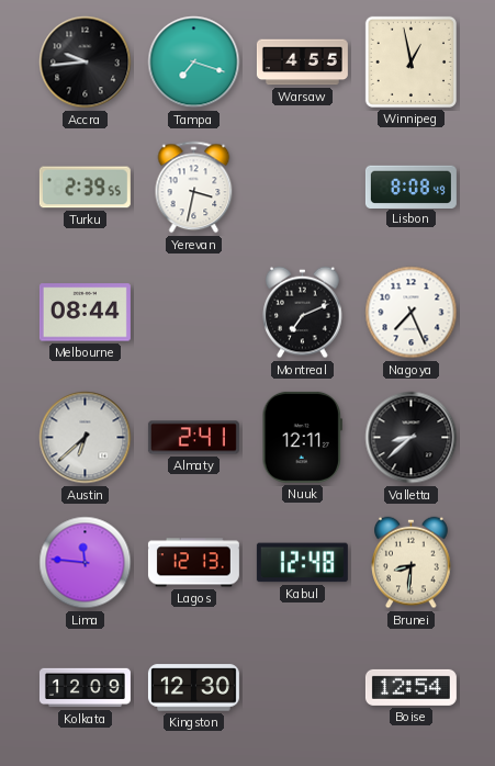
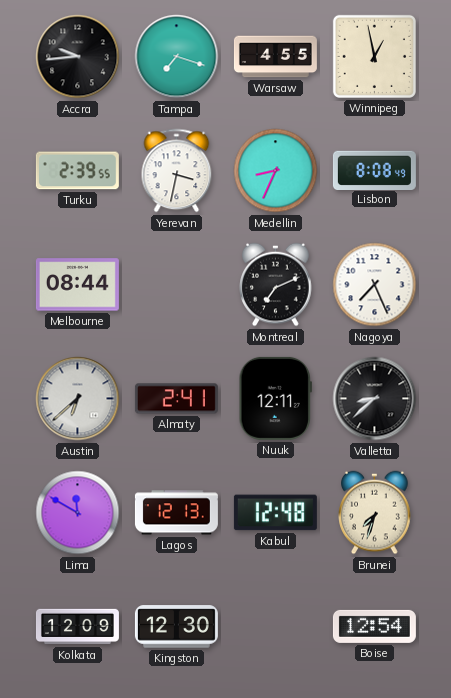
Medellin: none -> 8:34
Lima: 11:46 -> 11:50
Brunei: 8:31 -> 7:33
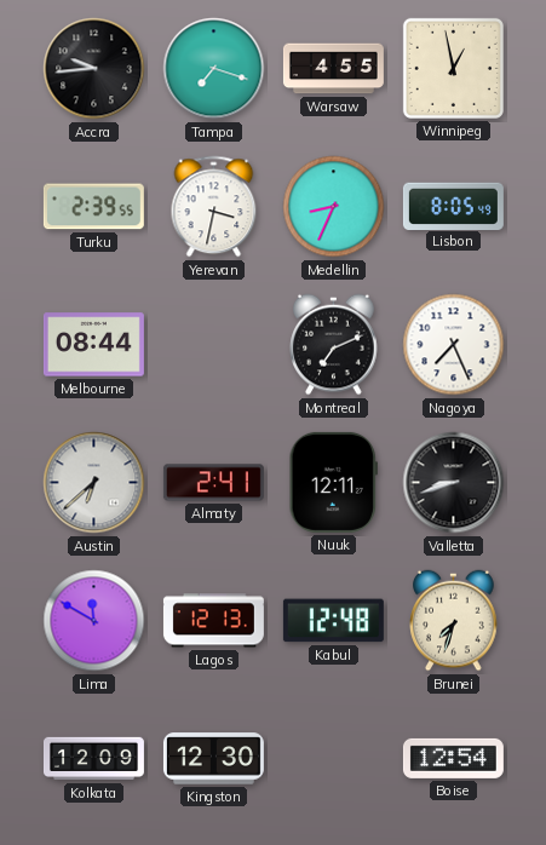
Lisbon: 8:08 -> 8:05
Valletta: 8:38 -> 8:42
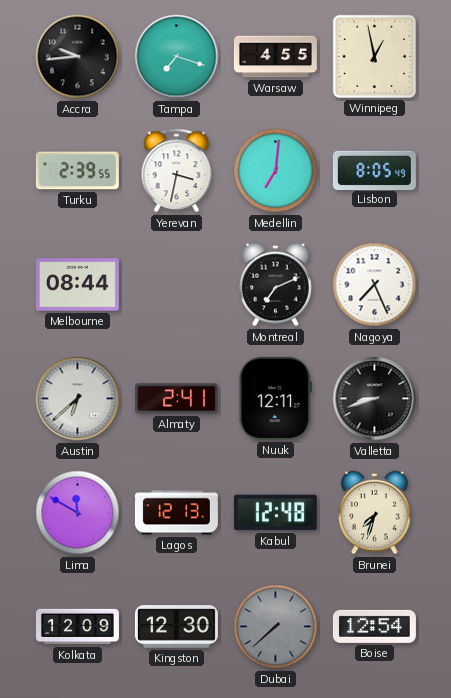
Medellin: 8:34 -> 7:01
Dubai: none -> 7:38
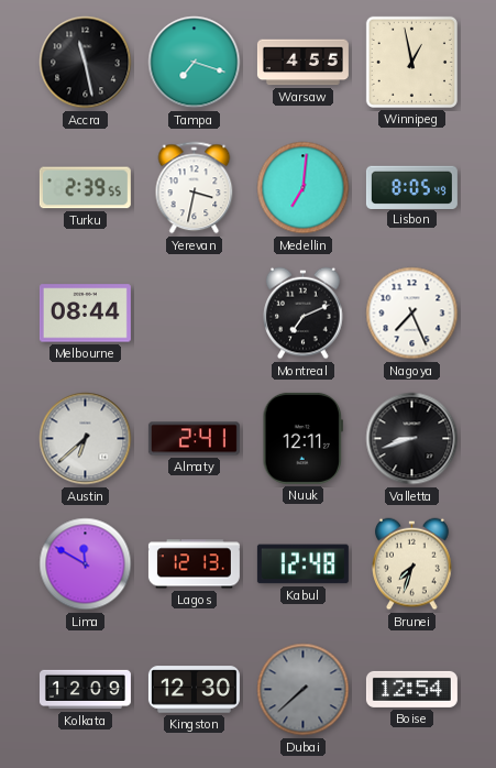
Accra: 9:44 -> 11:28
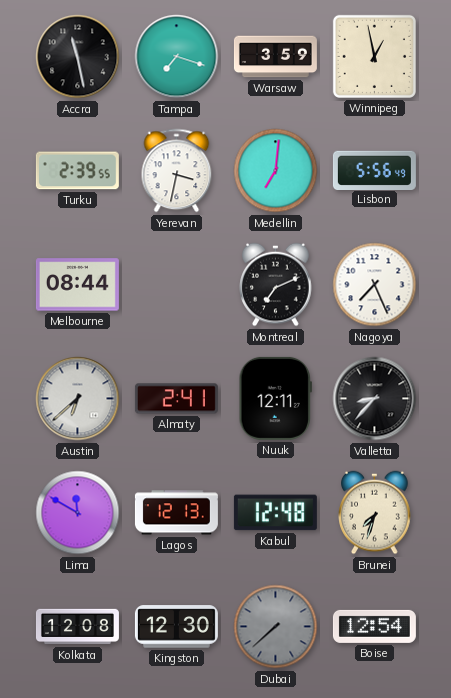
Warsaw: 4:55 -> 3:59
Lisbon: 8:05 -> 5:56
Valletta: 8:42 -> 8:37
Kolkata: 12:09 -> 12:08
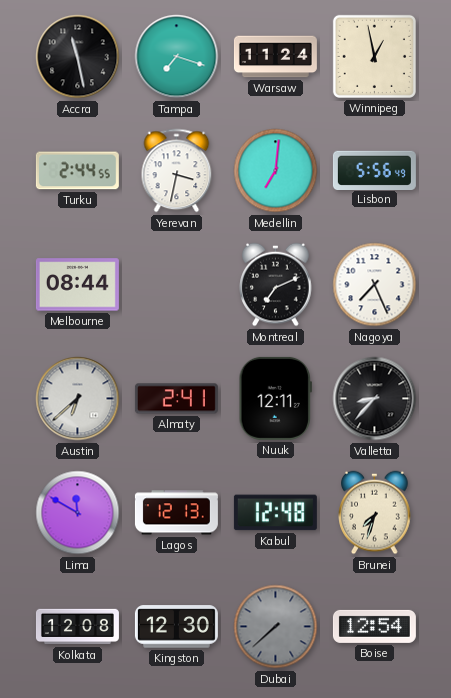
Warsaw: 3:59 -> 11:24
Turku: 2:39 -> 2:44
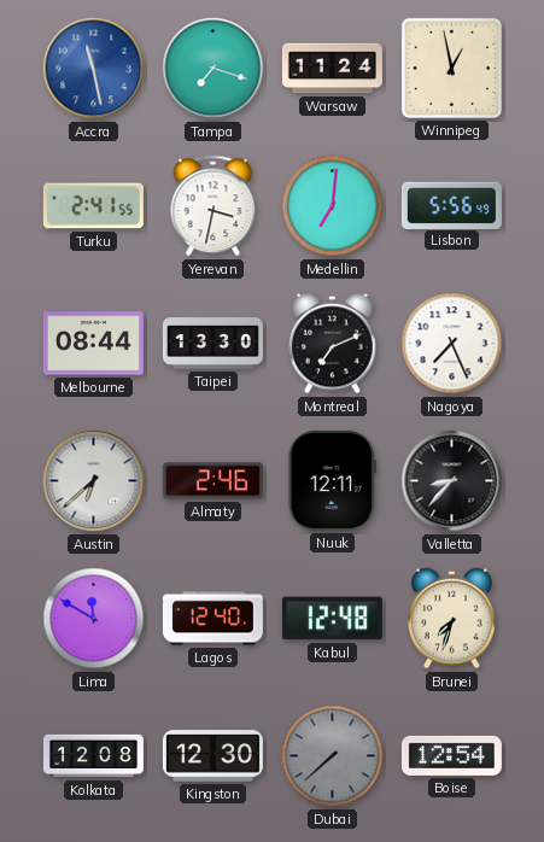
Accra dial: black -> blue
Turku: 2:44 -> 2:41
Taipei: none -> 13:30
Almaty: 2:41 -> 2:46
Lagos: 12:13 -> 12:40
